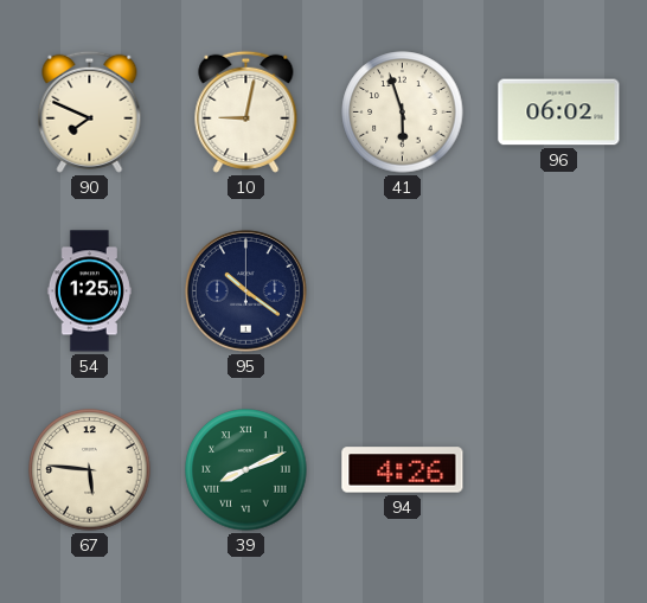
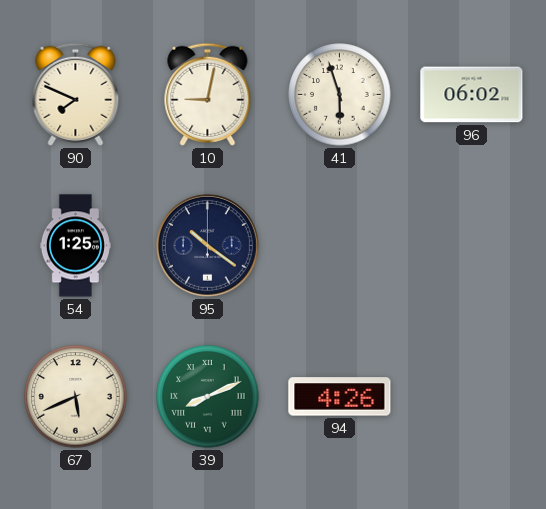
67: 5:46 -> 5:41
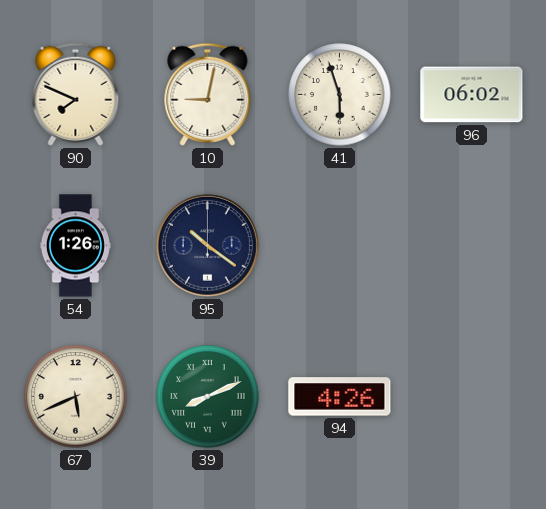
54: 1:25 -> 1:26
